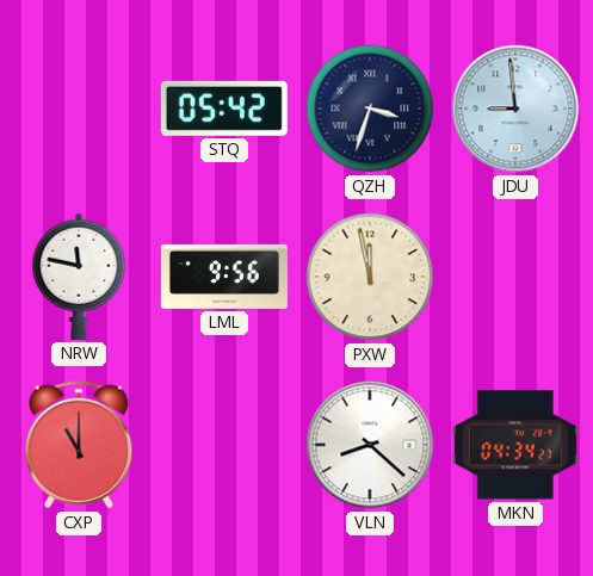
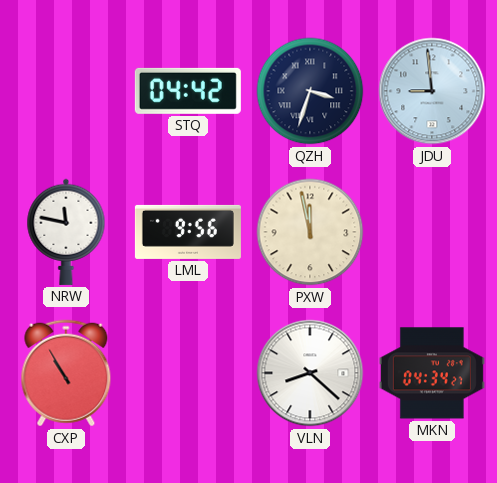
STQ: 05:42 -> 04:42
CXP: 11:00 -> 10:55
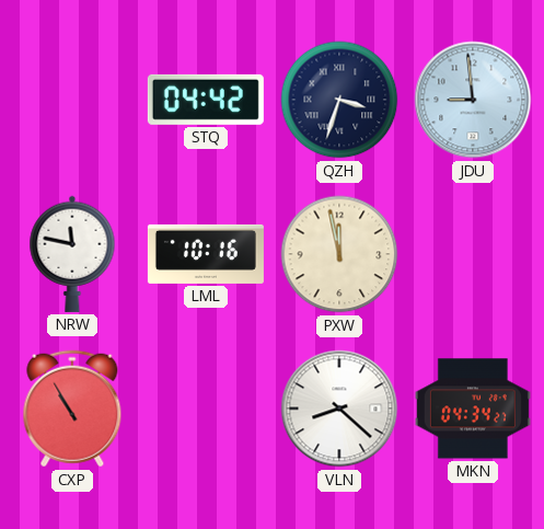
LML: 9:56 -> 10:16
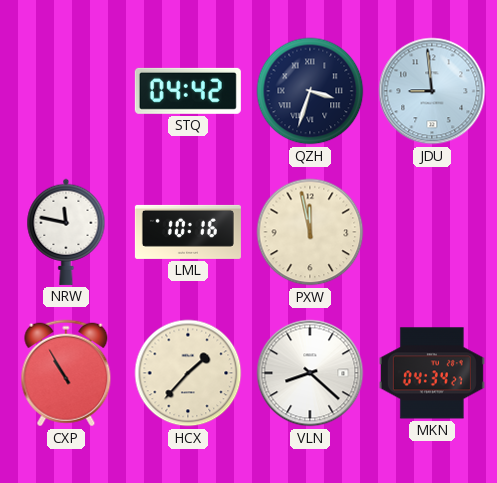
HCX: none -> 1:37
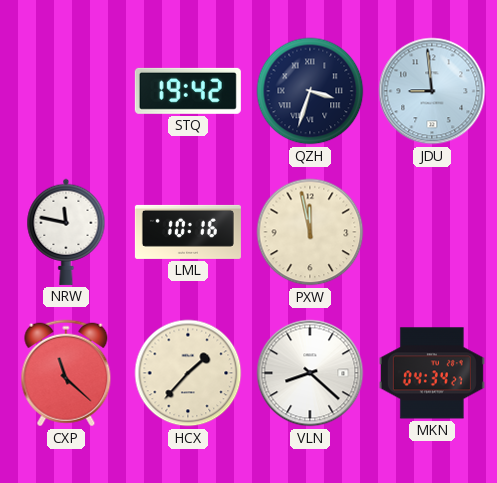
STQ: 04:42 -> 19:42
CXP: 10:55 -> 11:22
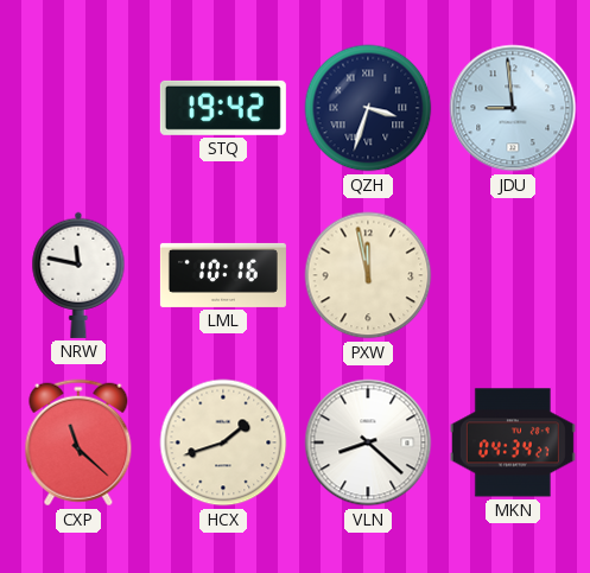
HCX: 1:37 -> 1:42
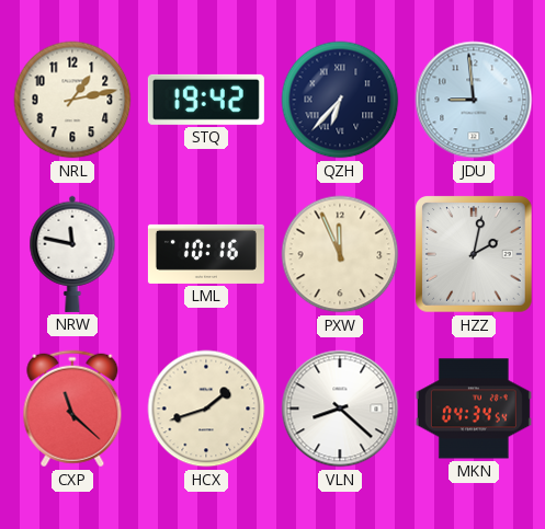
NRL: none -> 1:13
QZH: 3:33 -> 6:37
PXW: 11:58 -> 11:56
HZZ: none -> 2:02
MKN: 04:34:27 -> 04:34:54
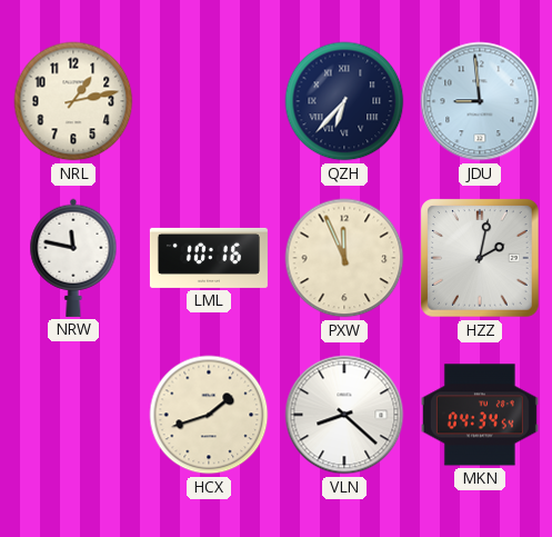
STQ: 19:42 -> none
CXP: 11:22 -> none
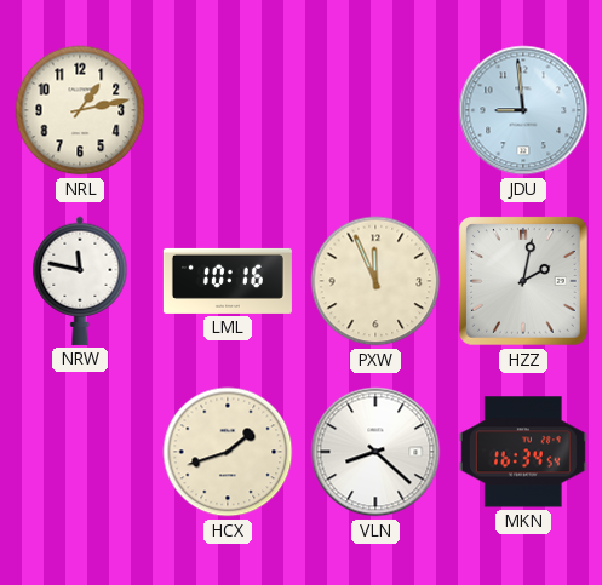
QZH: 6:37 -> none
MKN: 04:34 -> 16:34
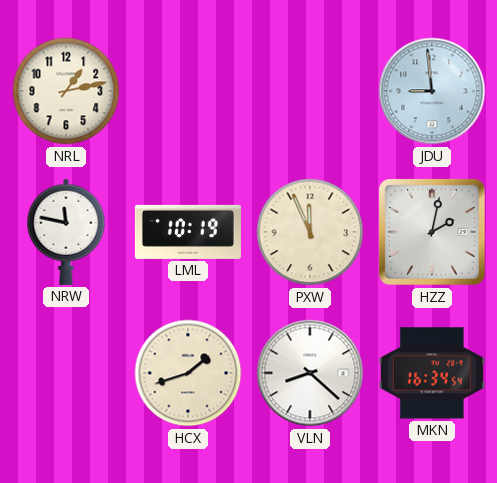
LML: 10:16 -> 10:19
